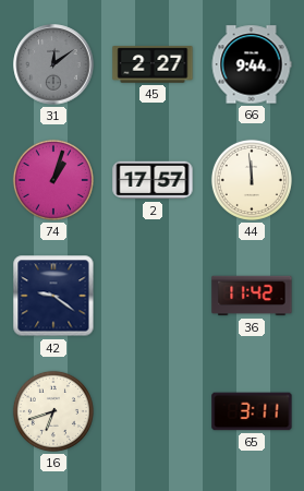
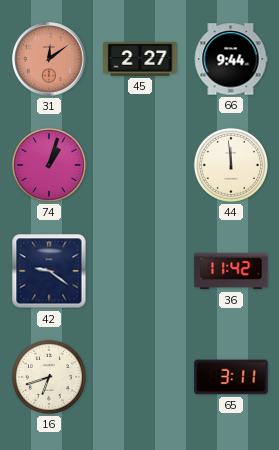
31 dial: grey -> salmon
2: 17:57 -> none
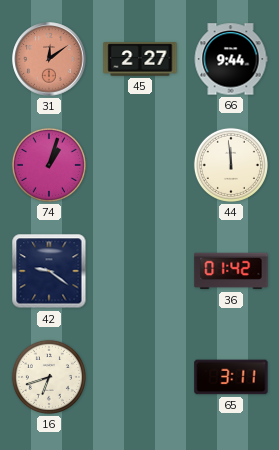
36: 11:42 -> 01:42
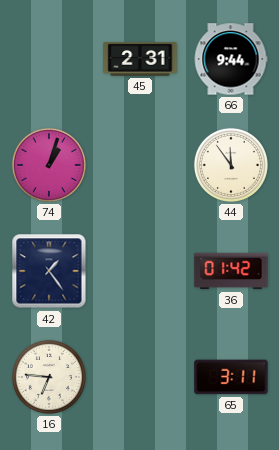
31: 12:09 -> none
45: 2:27 -> 2:31
44: 11:59 -> 11:54
42: 9:21 -> 1:24
16: 6:42 -> 6:46
